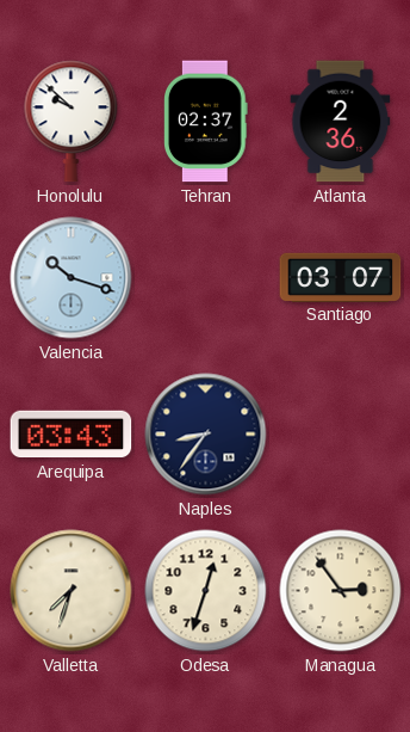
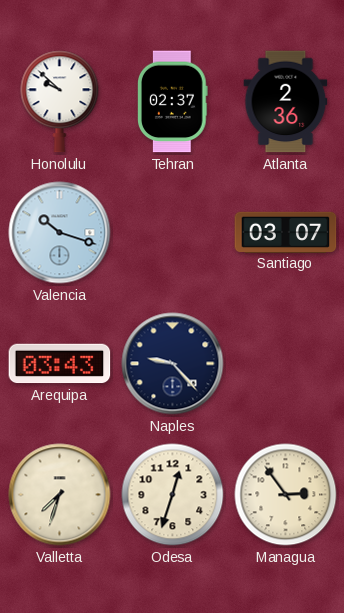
Naples: 8:36 -> 9:23
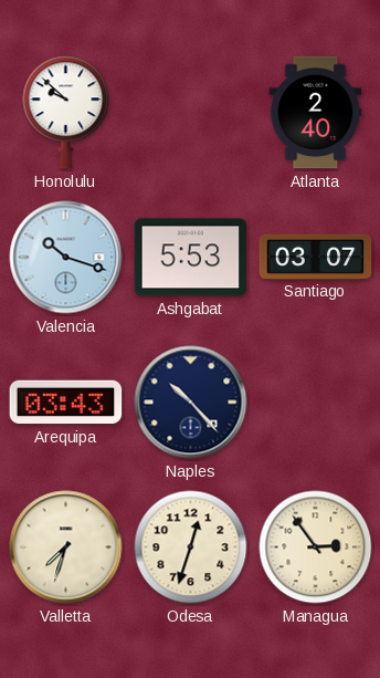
Tehran: 02:37 -> none
Atlanta: 2:36 -> 2:40
Ashgabat: none -> 5:53
Naples: 9:23 -> 10:23
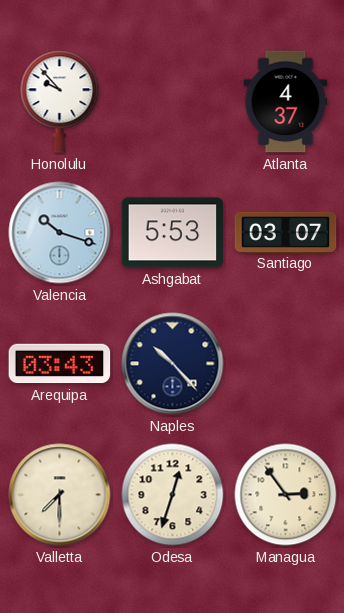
Honolulu: 9:52 -> 9:53
Atlanta: 2:40 -> 4:37
Valletta: 7:33 -> 7:30
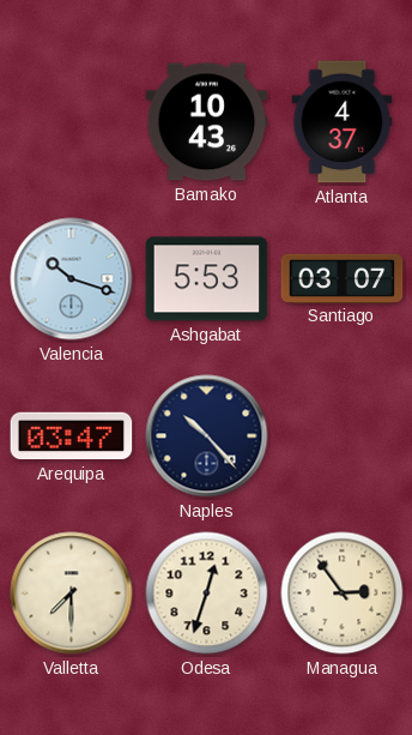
Honolulu: 9:53 -> none
Bamako: none -> 10:43
Arequipa: 03:43 -> 03:47
